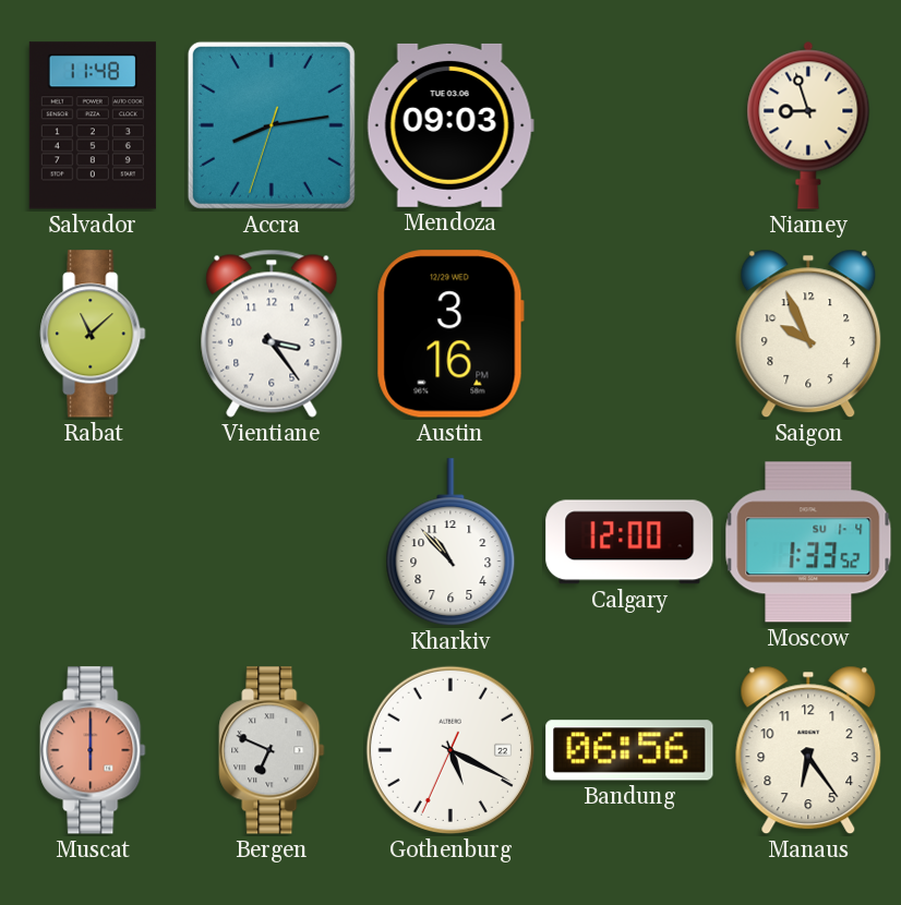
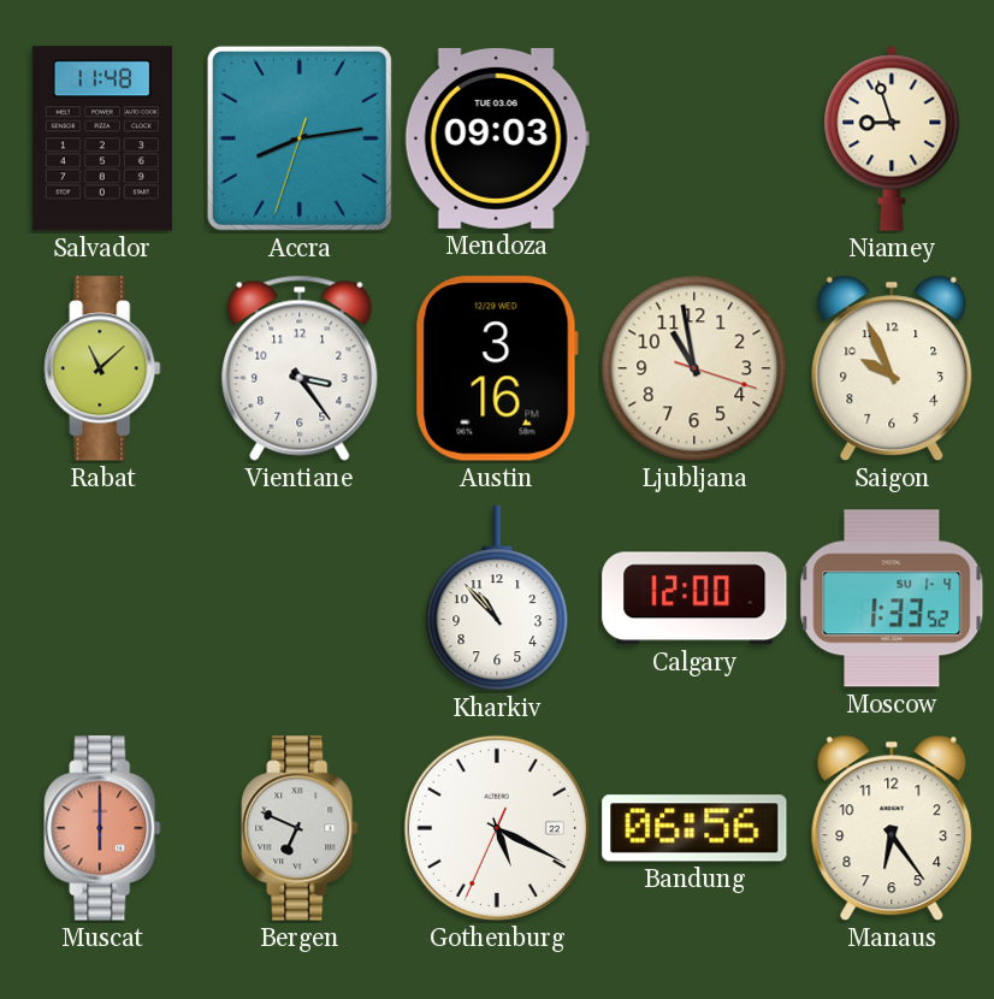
Ljubljana: none -> 10:58
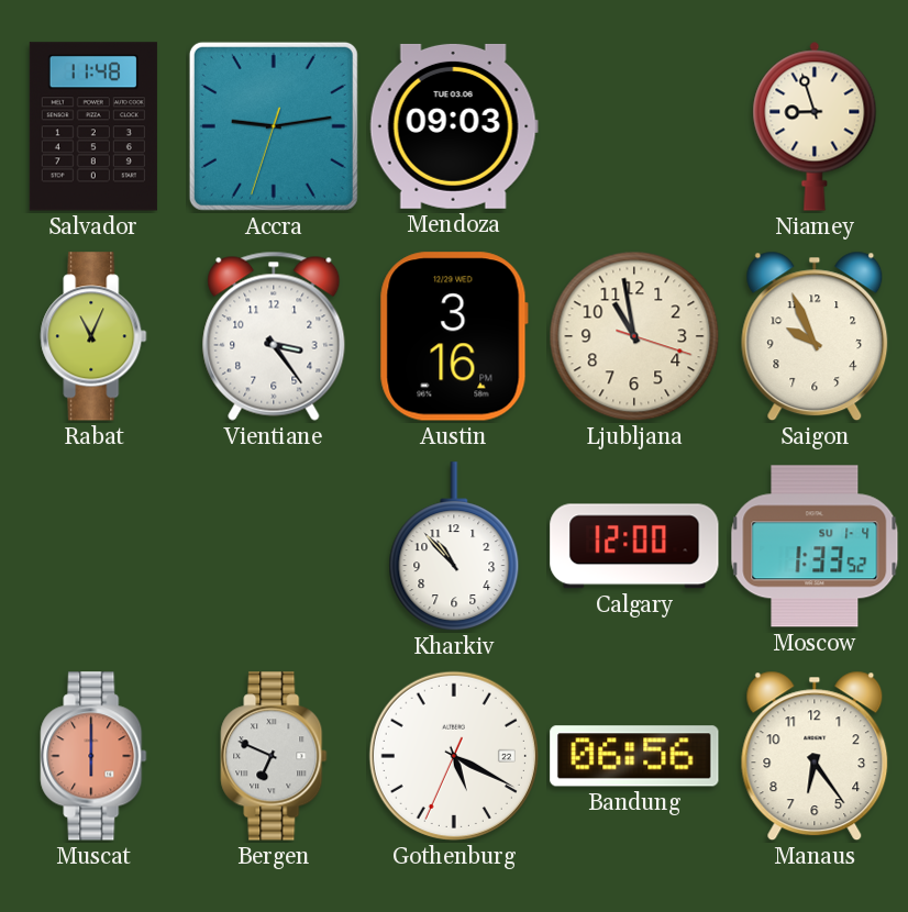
Accra: 8:13 -> 9:13
Rabat: 11:08 -> 11:04
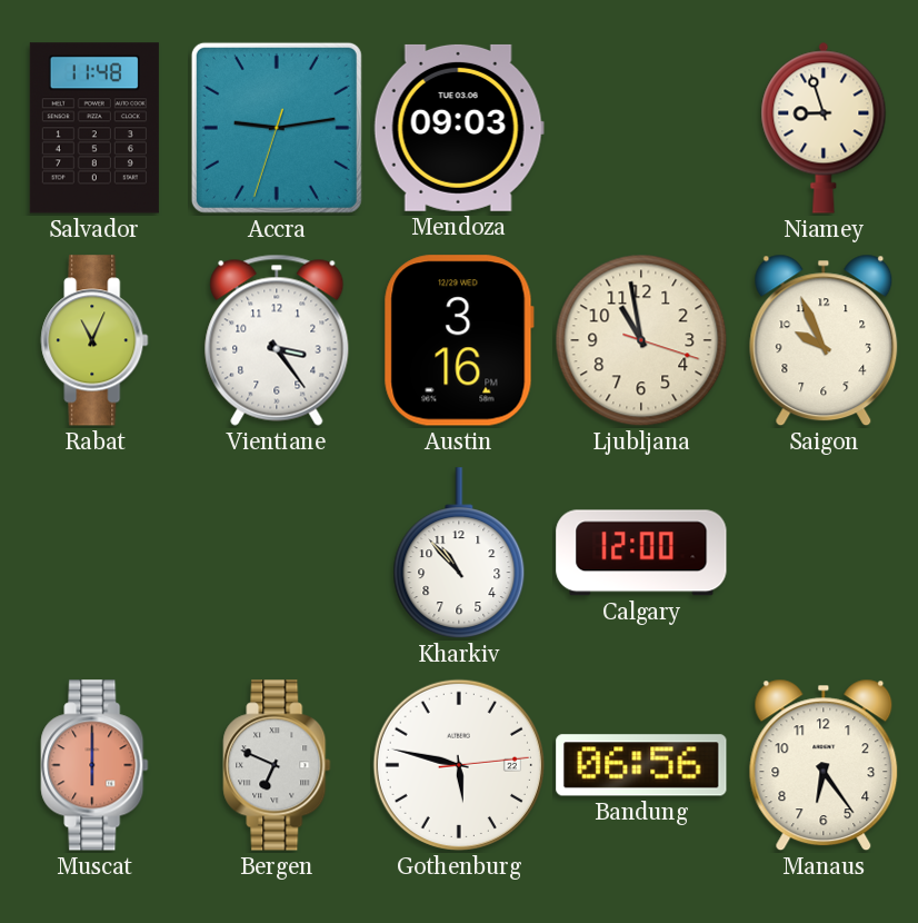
Moscow: 1:33 -> none
Gothenburg: 5:19 -> 5:47
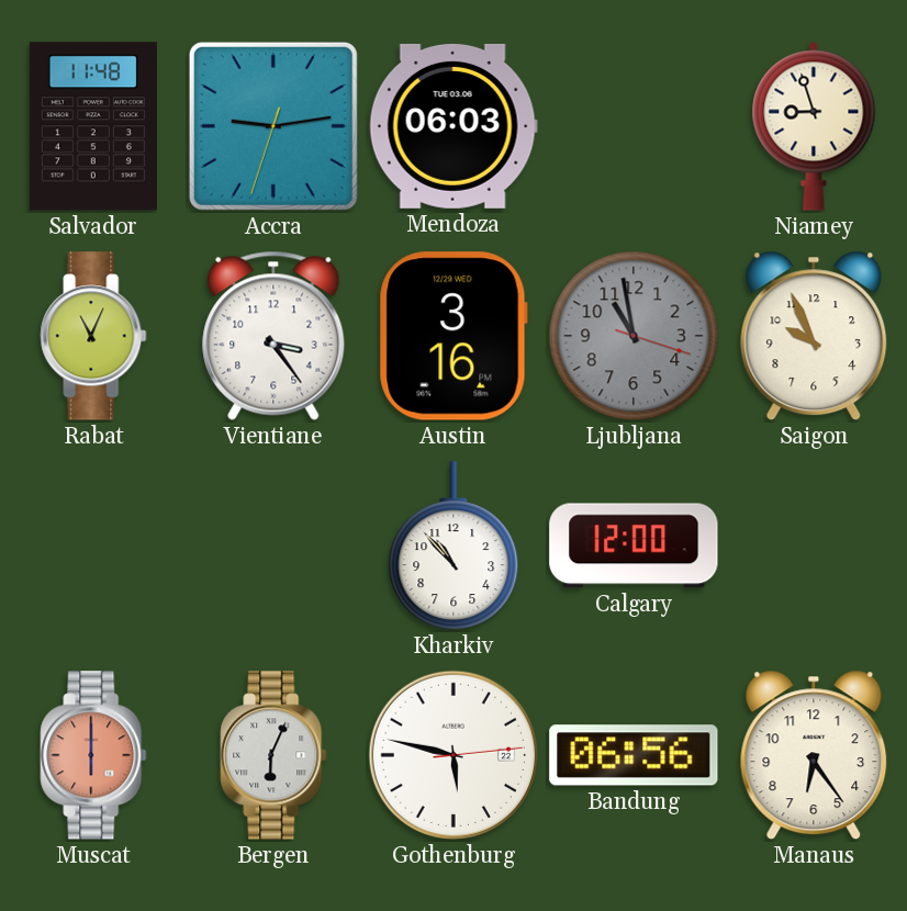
Mendoza: 09:03 -> 06:03
Ljubljana dial: cream -> grey
Bergen: 6:49 -> 6:04
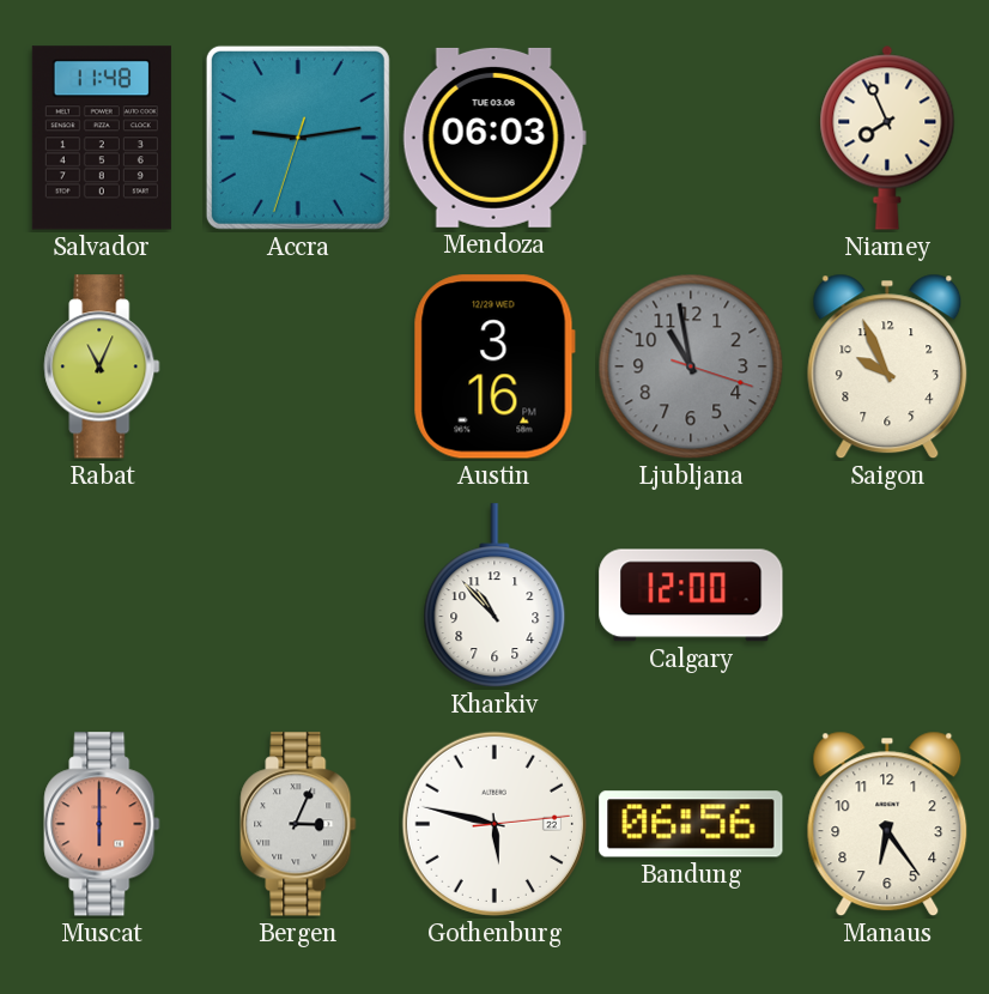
Niamey: 8:57 -> 7:56
Vientiane: 3:24 -> none
Bergen: 6:04 -> 3:04
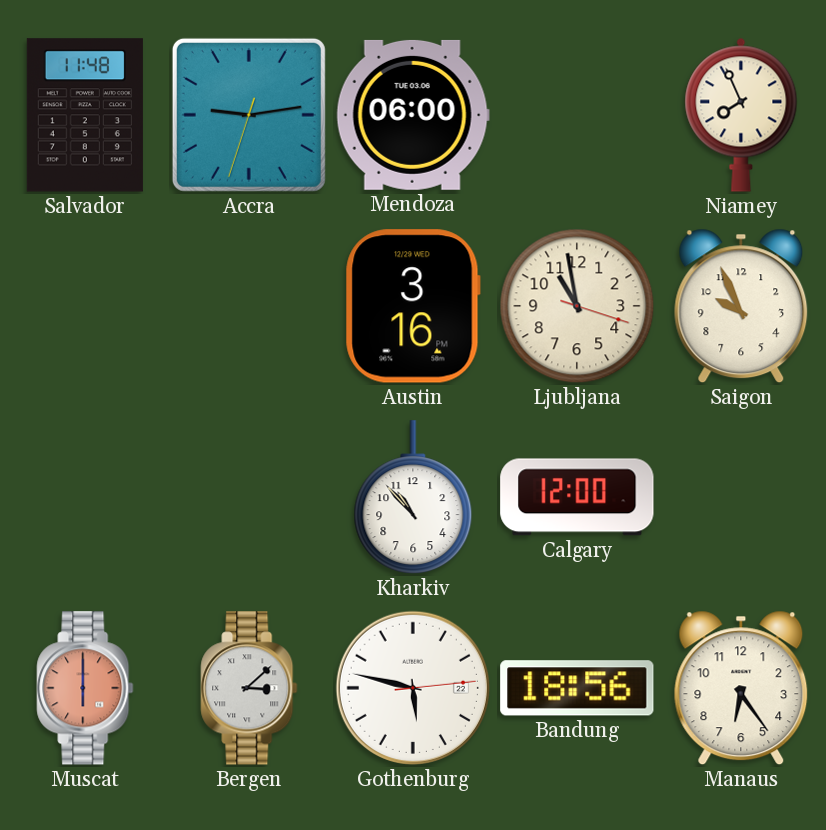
Mendoza: 06:03 -> 06:00
Rabat: 11:04 -> none
Ljubljana dial: grey -> cream
Bergen: 3:04 -> 3:08
Bandung: 06:56 -> 18:56
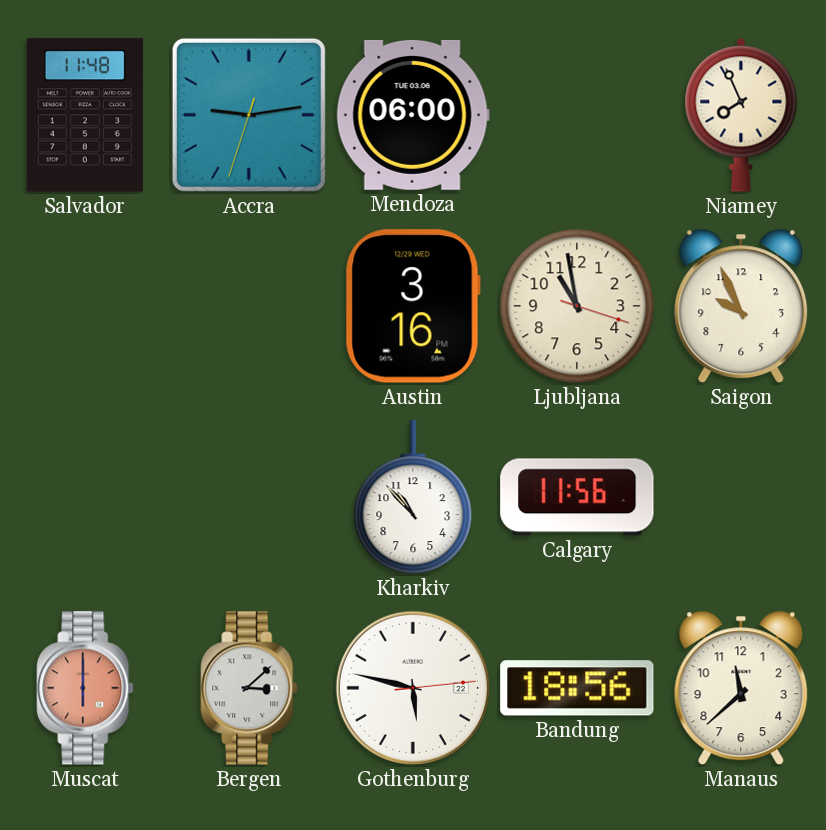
Calgary: 12:00 -> 11:56
Manaus: 6:24 -> 11:38
